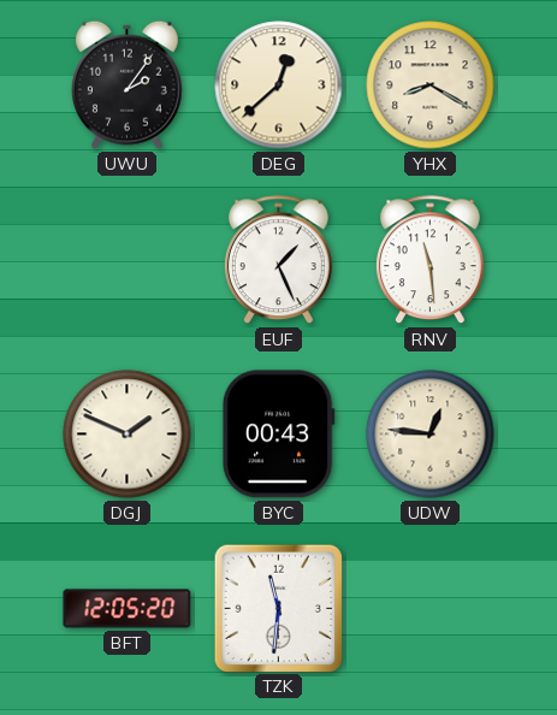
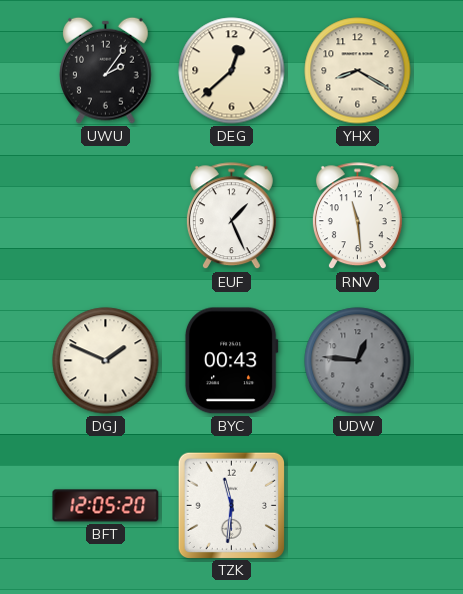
UDW dial: cream -> grey
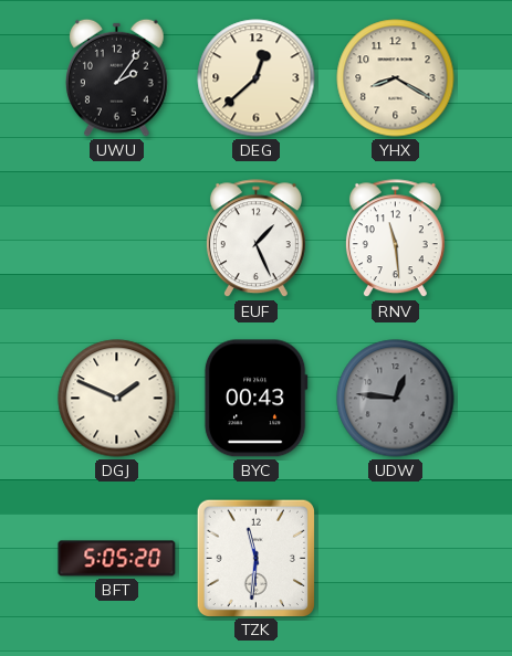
BFT: 12:05 -> 5:05
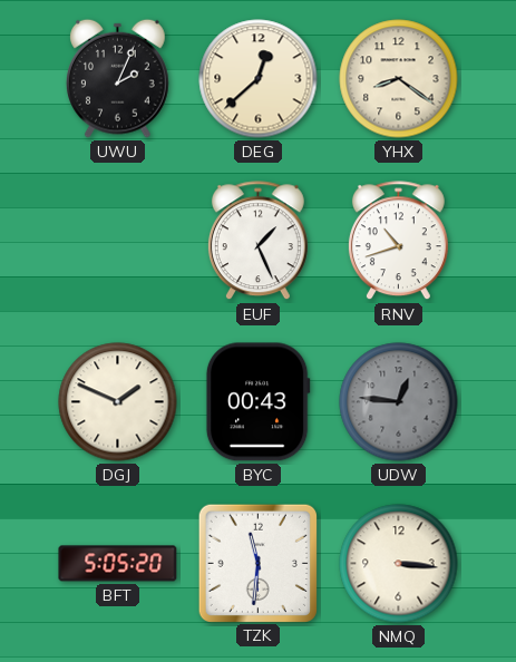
UWU: 2:06 -> 2:04
YHX: 8:20 -> 8:21
RNV: 11:29 -> 10:42
NMQ: none -> 3:16
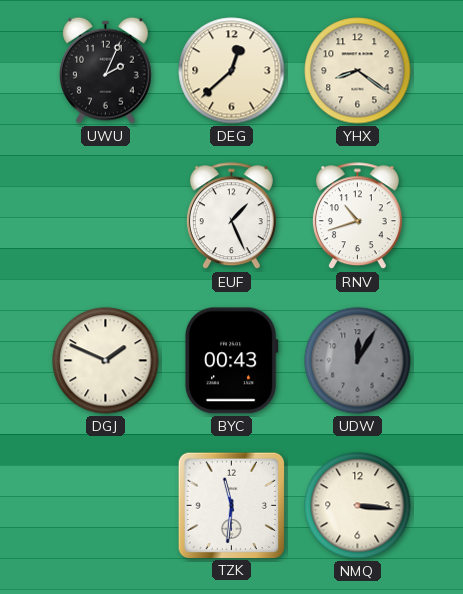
UDW: 12:46 -> 12:05
BFT: 5:05 -> none
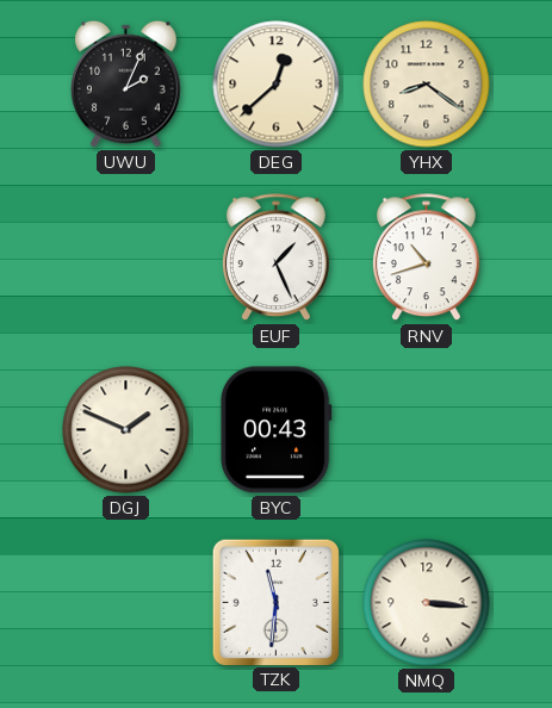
UDW: 12:05 -> none
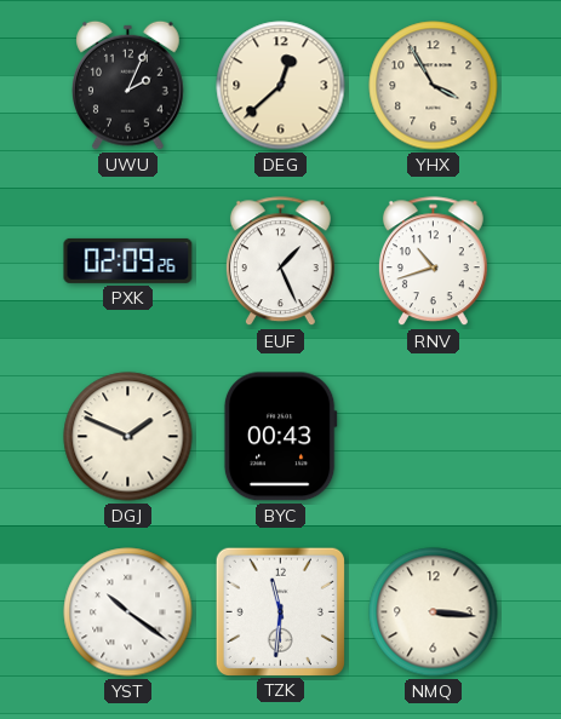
YHX: 8:21 -> 3:55
PXK: none -> 02:09
YST: none -> 10:21
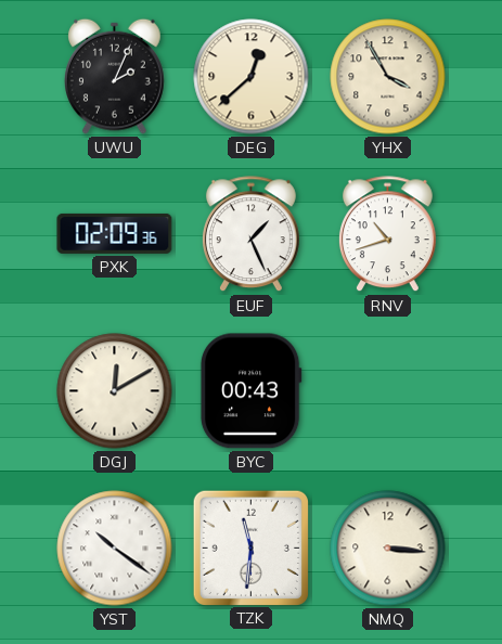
PXK: 02:09:26 -> 02:09:36
DGJ: 1:49 -> 12:10
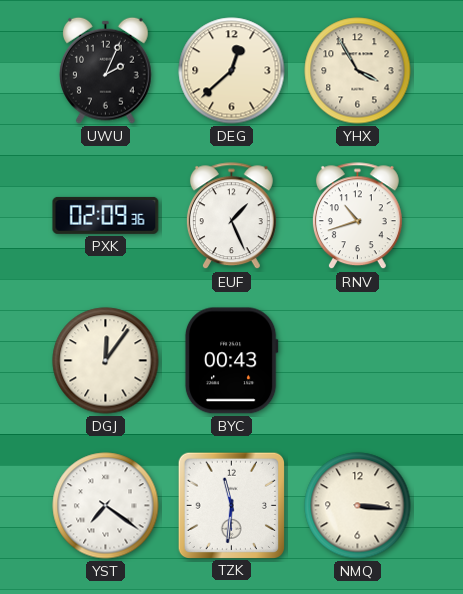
DGJ: 12:10 -> 12:06
YST: 10:21 -> 7:21
